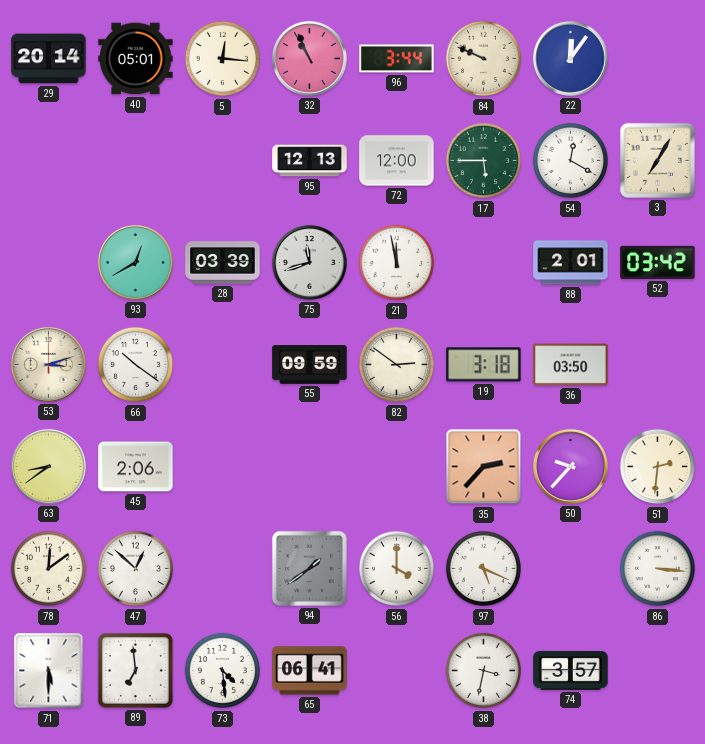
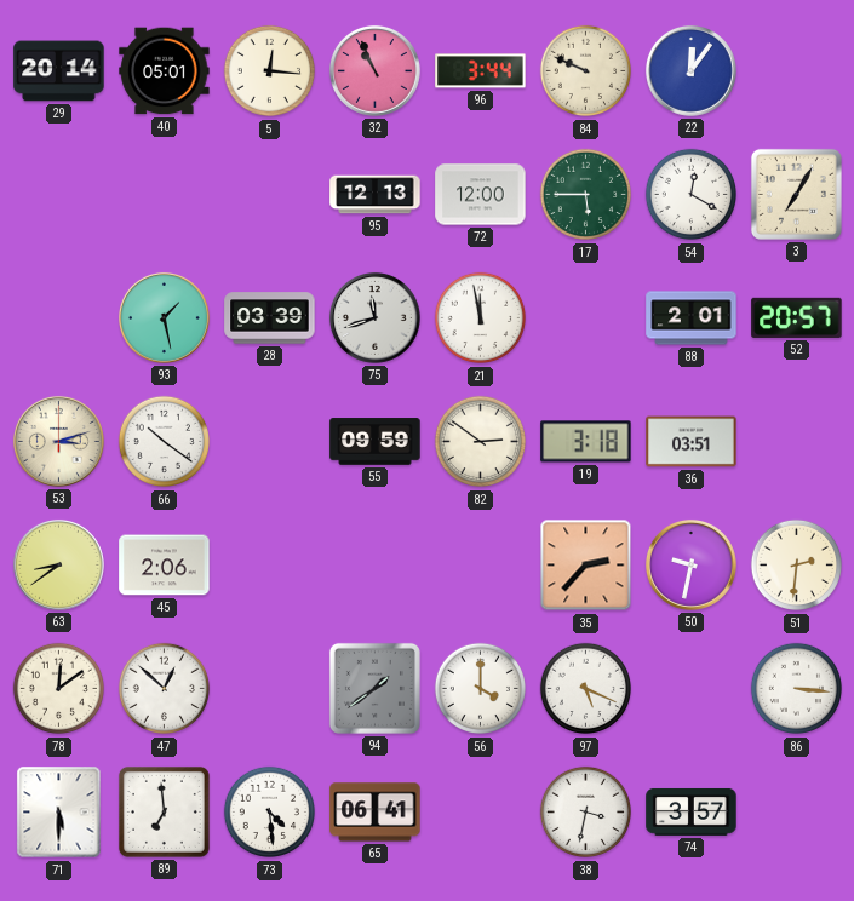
93: 12:40 -> 1:28
52: 03:42 -> 20:57
36: 03:50 -> 03:51
50: 9:37 -> 9:32
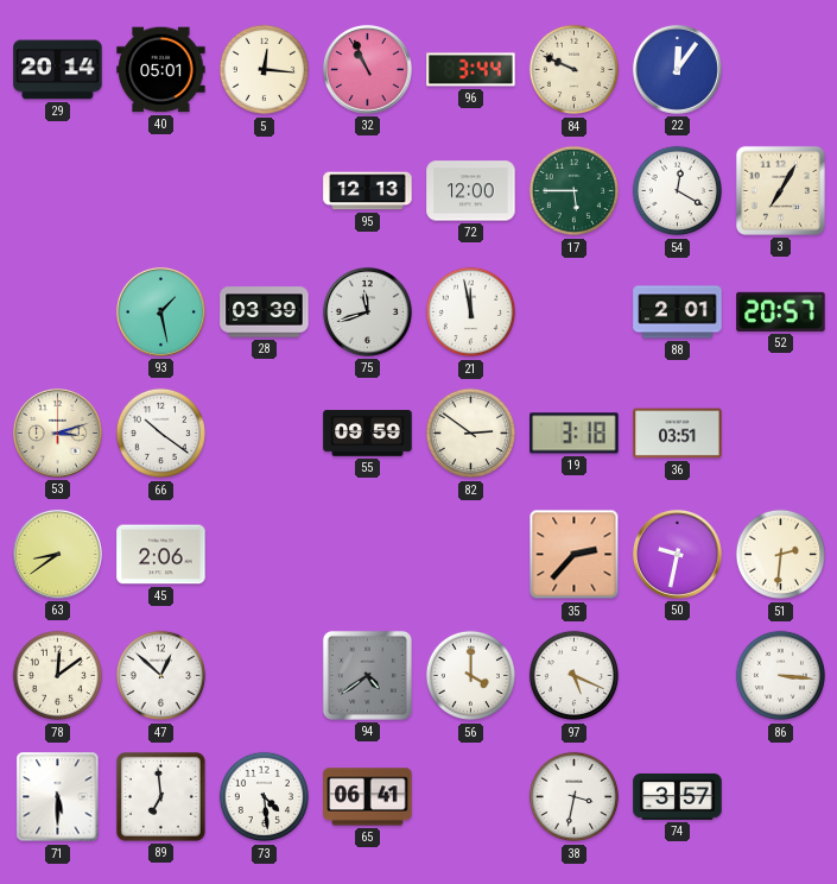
94: 1:39 -> 4:39
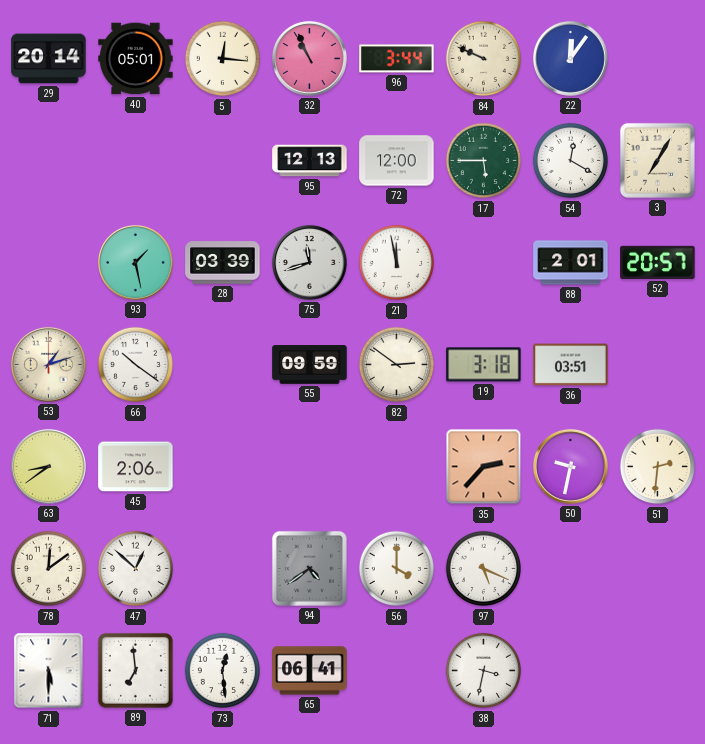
53: 3:12 -> 1:12
86: 3:16 -> none
73: 4:29 -> 12:29
74: 3:57 -> none
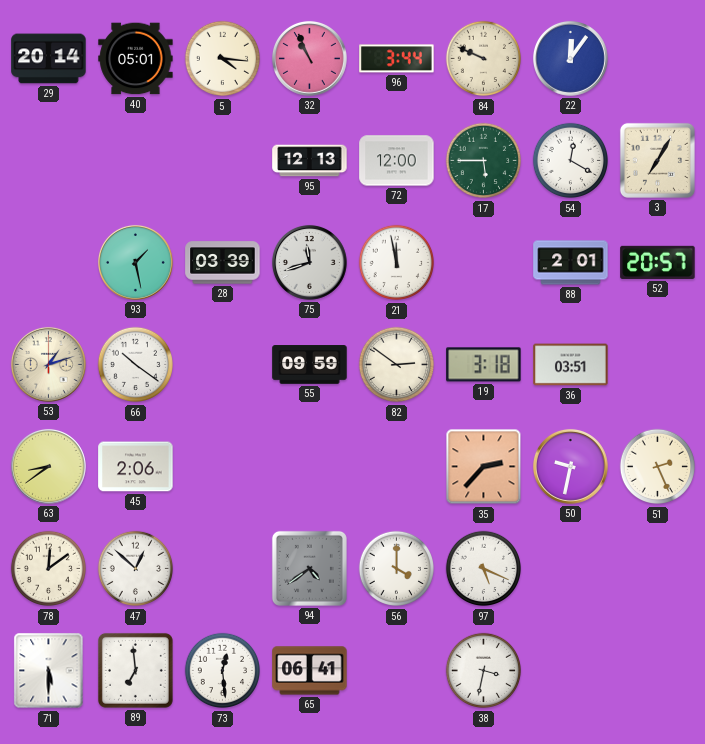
5: 12:16 -> 4:16
51: 2:31 -> 2:26
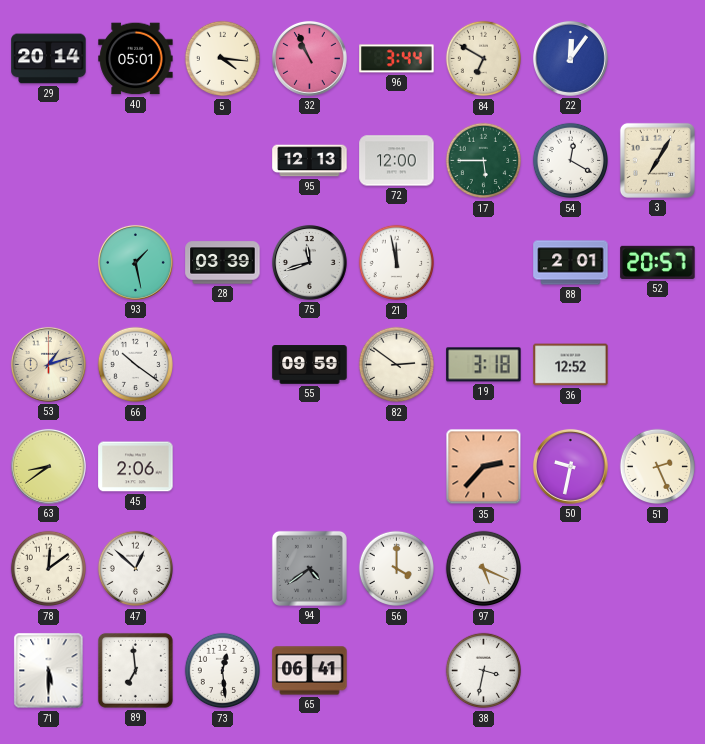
84: 9:49 -> 6:50
36: 03:51 -> 12:52
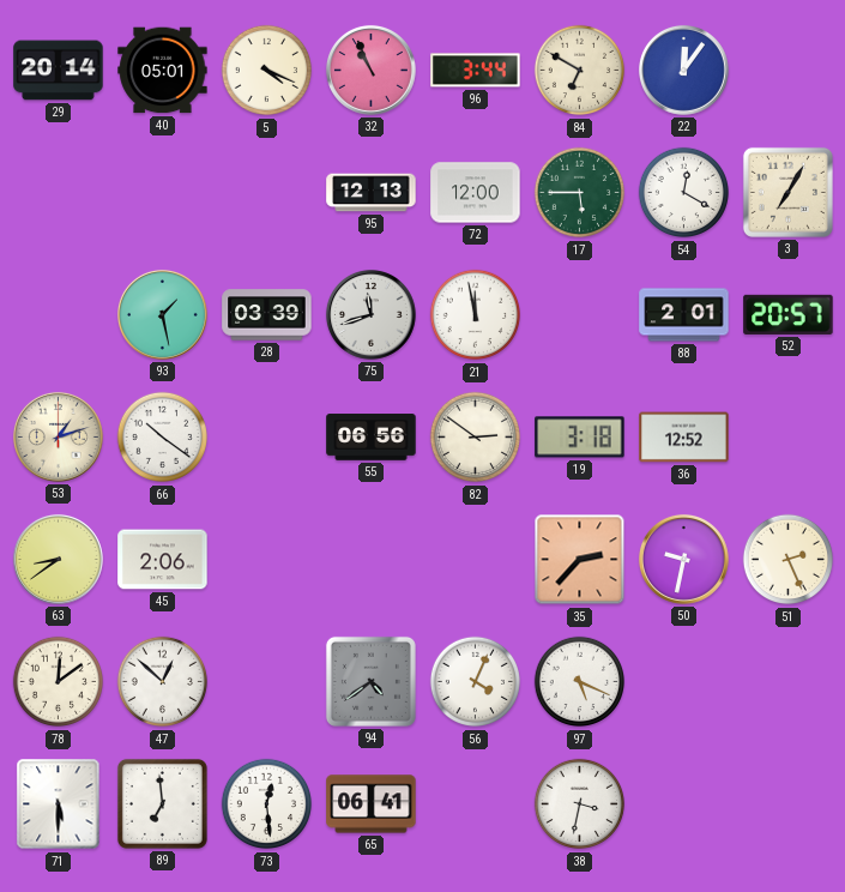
5: 4:16 -> 4:19
55: 09:59 -> 06:56
56: 4:00 -> 4:04
